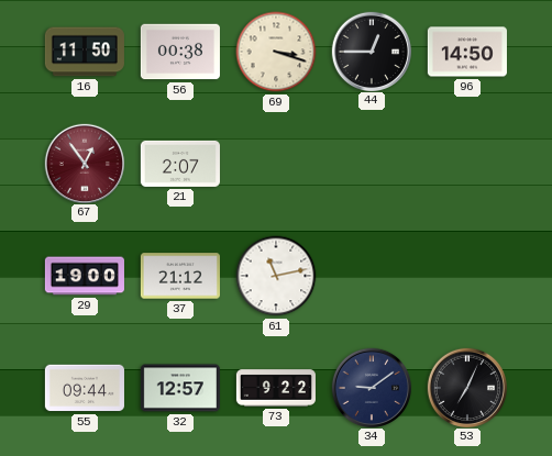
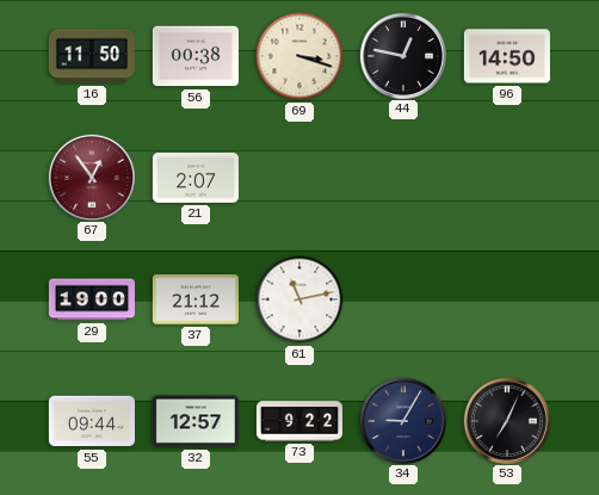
44: 12:45 -> 12:47
34: 9:09 -> 9:05
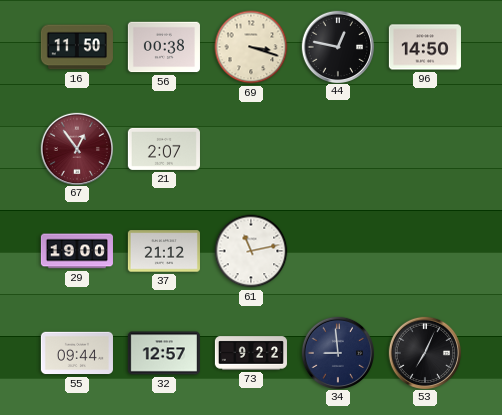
34: 9:05 -> 8:59
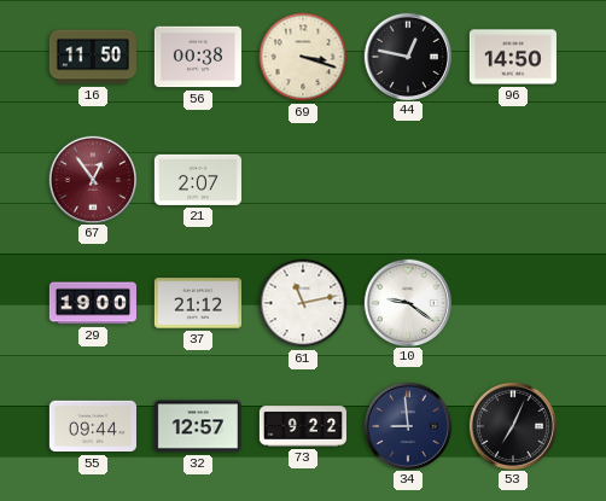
10: none -> 9:21
